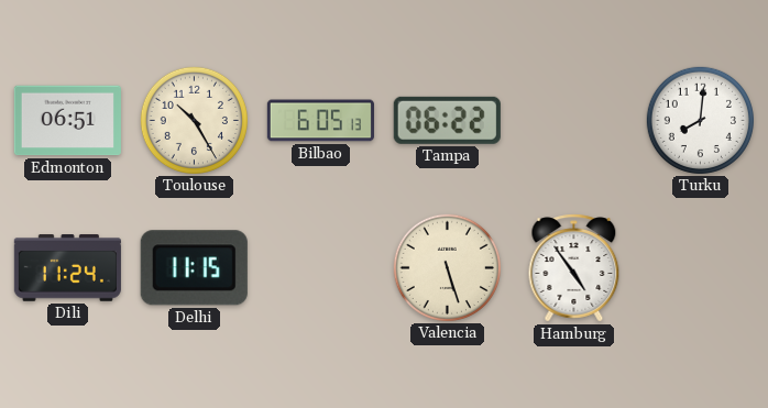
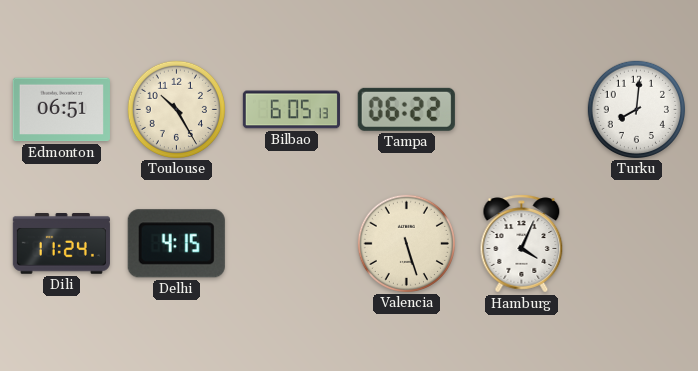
Delhi: 11:15 -> 4:15
Hamburg: 4:54 -> 4:04
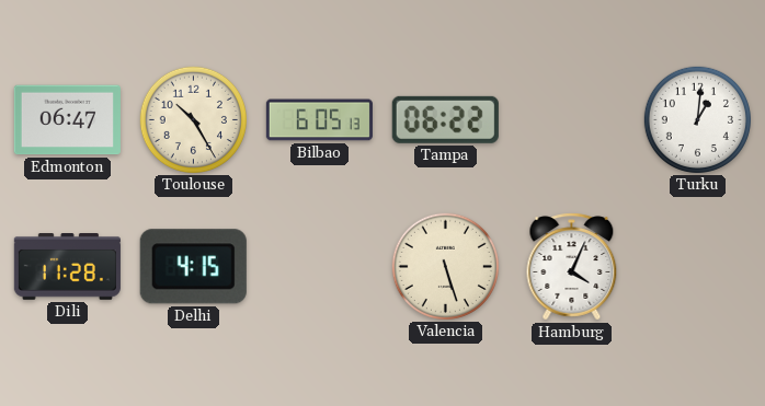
Edmonton: 06:51 -> 06:47
Turku: 8:01 -> 1:01
Dili: 11:24 -> 11:28
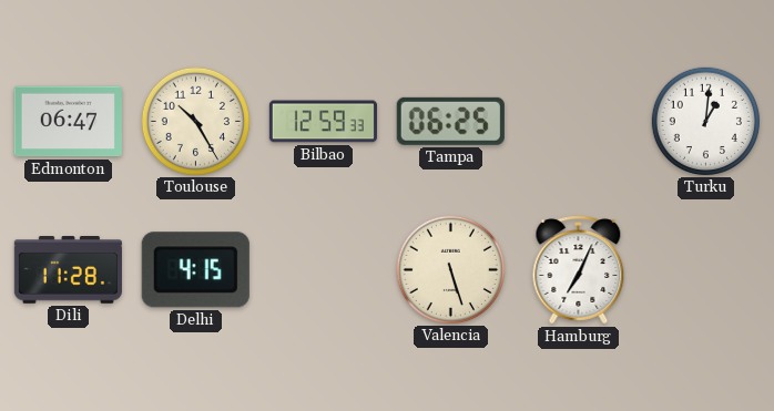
Bilbao: 6:05 -> 12:59
Tampa: 06:22 -> 06:25
Hamburg: 4:04 -> 7:04
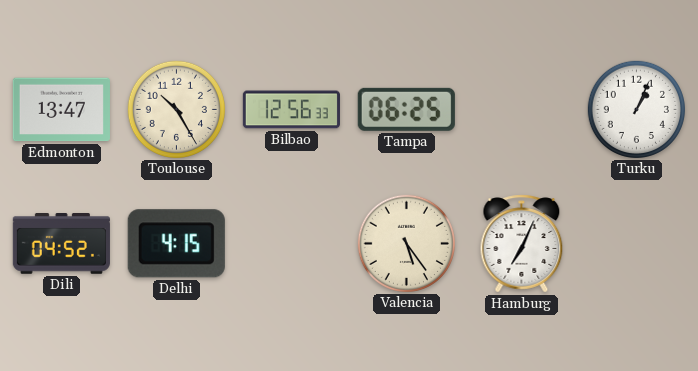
Edmonton: 06:47 -> 13:47
Bilbao: 12:59 -> 12:56
Turku: 1:01 -> 1:04
Dili: 11:28 -> 04:52
Valencia: 5:27 -> 5:24
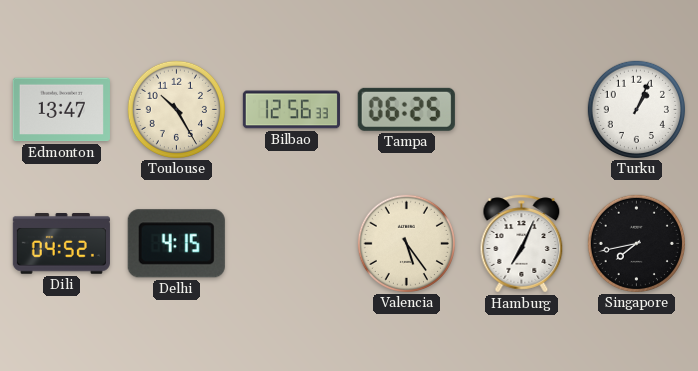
Singapore: none -> 7:43
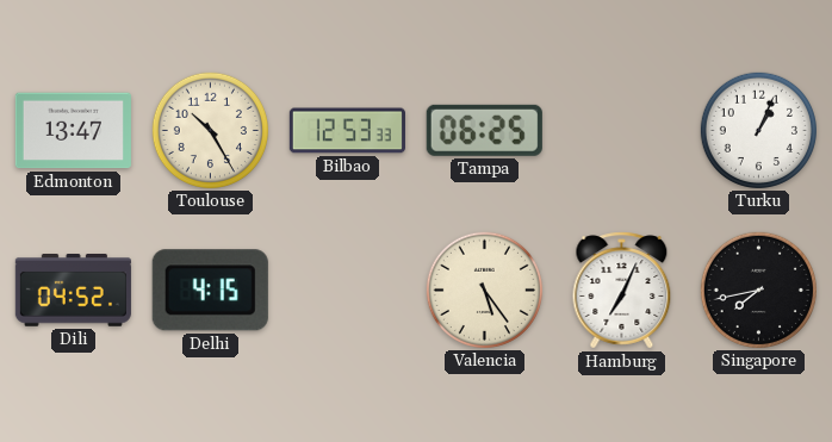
Bilbao: 12:56 -> 12:53
